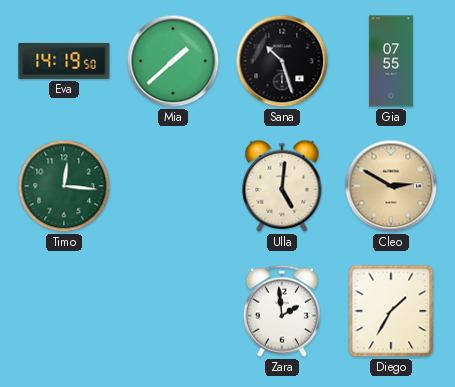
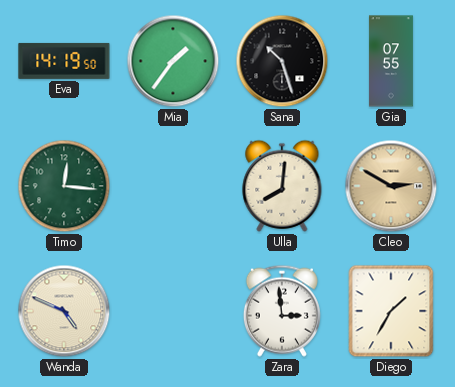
Mia: 1:38 -> 1:36
Ulla: 5:01 -> 8:01
Wanda: none -> 4:49
Zara: 1:59 -> 2:59
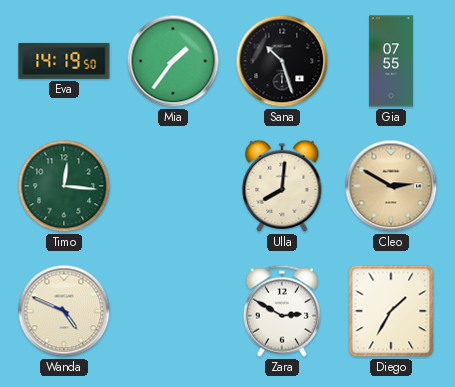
Zara: 2:59 -> 2:50
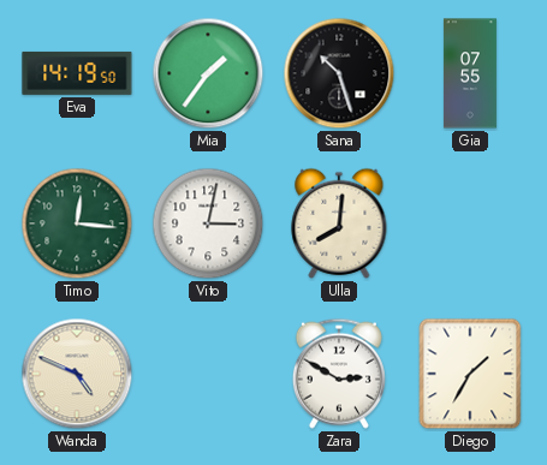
Vito: none -> 3:02
Cleo: 2:50 -> none
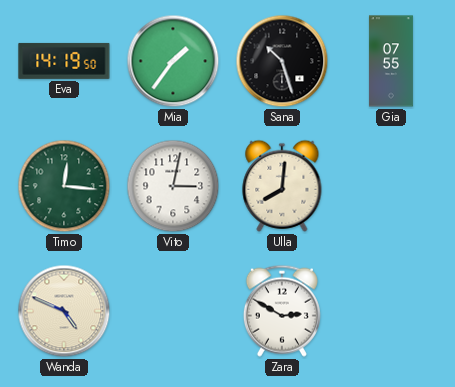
Diego: 1:35 -> none
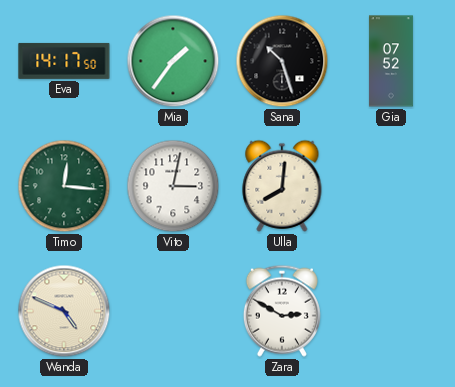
Eva: 14:19 -> 14:17
Gia: 07:55 -> 07:52
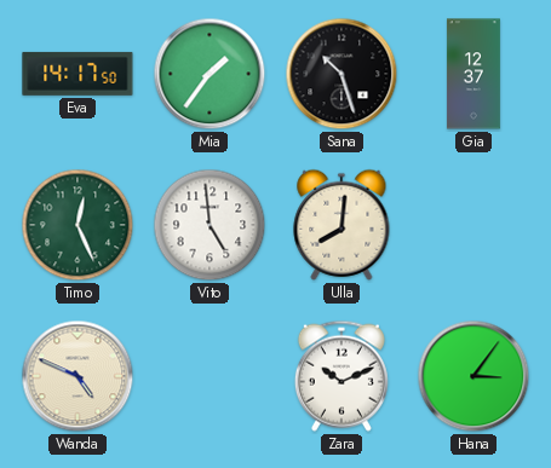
Gia: 07:52 -> 12:37
Timo: 12:16 -> 12:26
Vito: 3:02 -> 4:59
Zara: 2:50 -> 10:11
Hana: none -> 3:06
